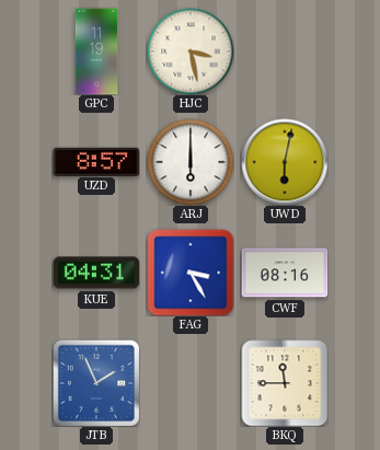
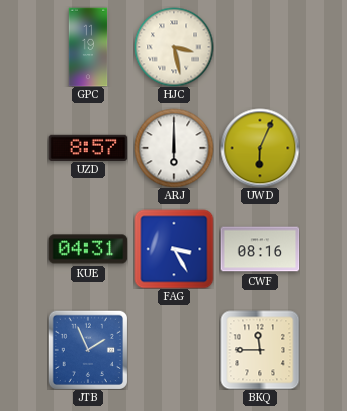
UWD: 6:02 -> 6:04
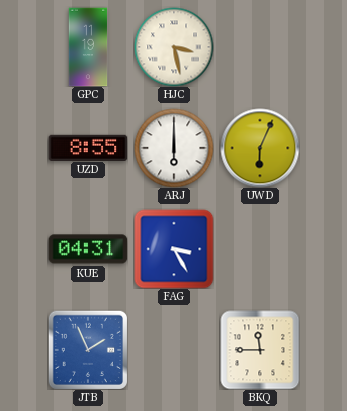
UZD: 8:57 -> 8:55
CWF: 08:16 -> none
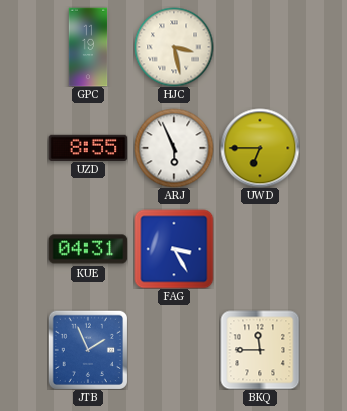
ARJ: 6:00 -> 5:56
UWD: 6:04 -> 6:45
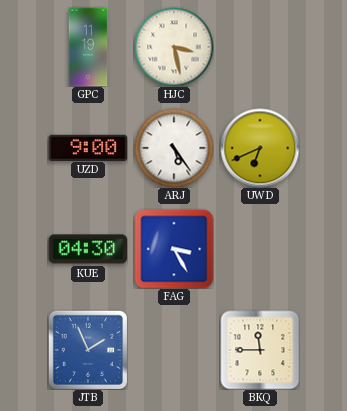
UZD: 8:55 -> 9:00
ARJ: 5:56 -> 5:24
UWD: 6:45 -> 6:41
KUE: 04:31 -> 04:30
